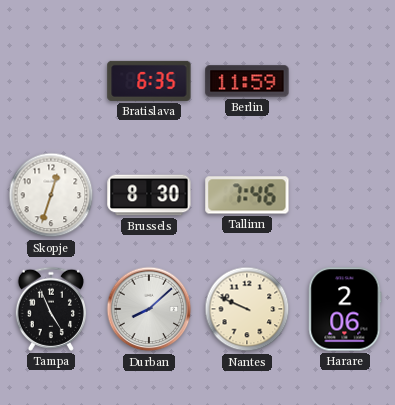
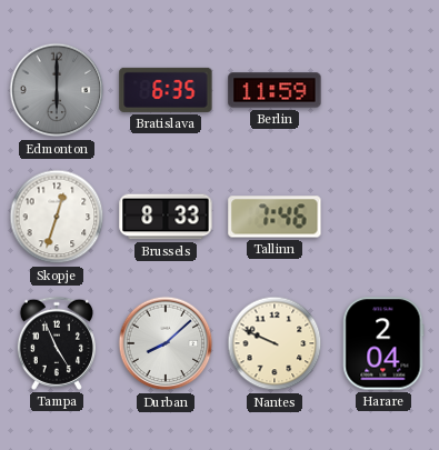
Edmonton: none -> 6:00
Brussels: 8:30 -> 8:33
Harare: 2:06 -> 2:04
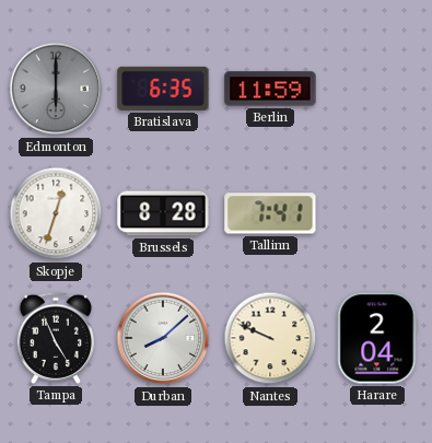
Brussels: 8:33 -> 8:28
Tallinn: 7:46 -> 7:41
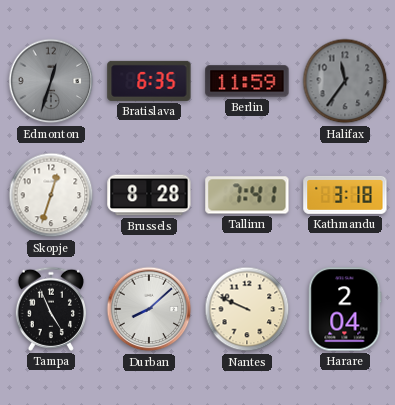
Edmonton: 6:00 -> 12:33
Halifax: none -> 11:36
Kathmandu: none -> 3:18
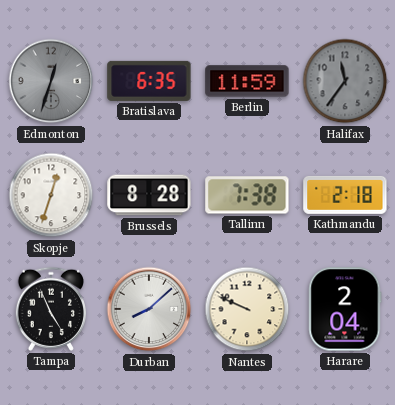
Tallinn: 7:41 -> 7:38
Kathmandu: 3:18 -> 2:18
